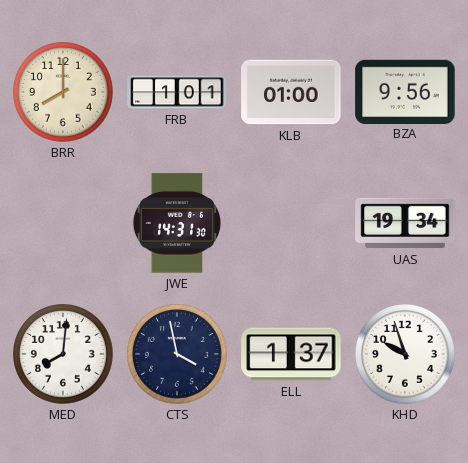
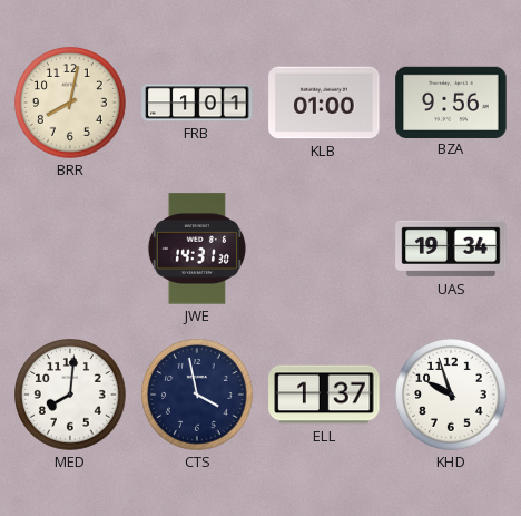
BRR: 8:00 -> 8:02
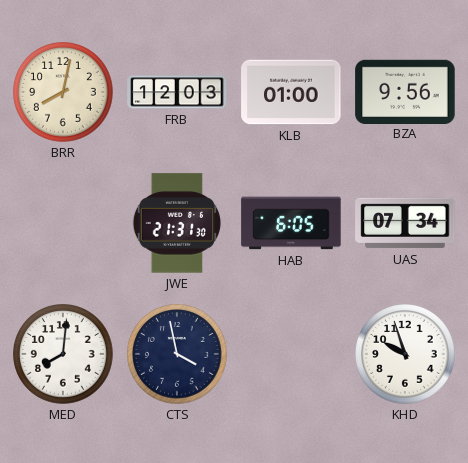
FRB: 1:01 -> 12:03
JWE: 14:31 -> 21:31
HAB: none -> 6:05
UAS: 19:34 -> 07:34
ELL: 1:37 -> none
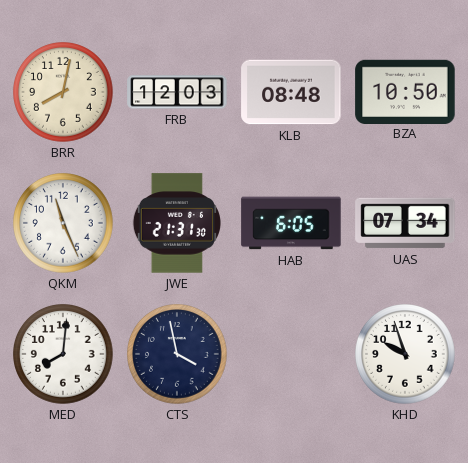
KLB: 01:00 -> 08:48
BZA: 9:56 -> 10:50
QKM: none -> 11:26
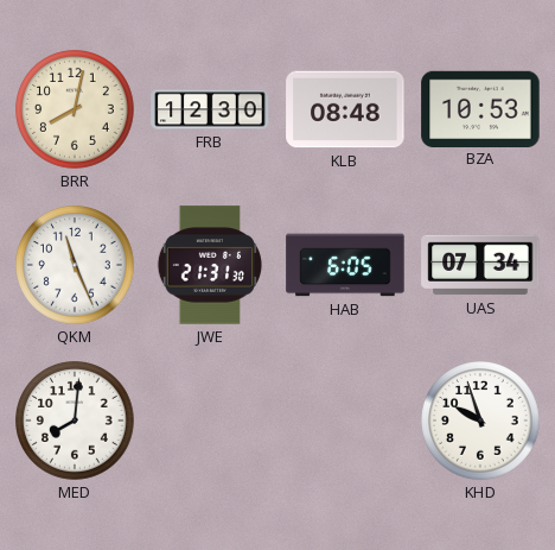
FRB: 12:03 -> 12:30
BZA: 10:50 -> 10:53
CTS: 3:58 -> none
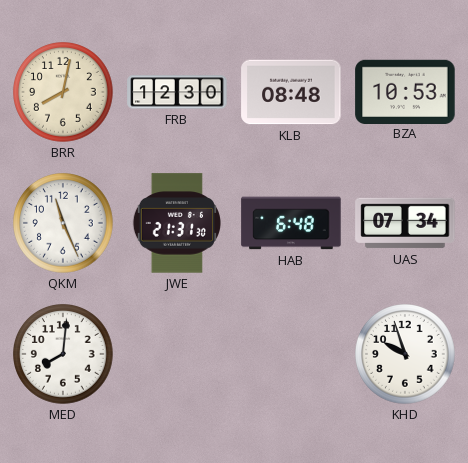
HAB: 6:05 -> 6:48
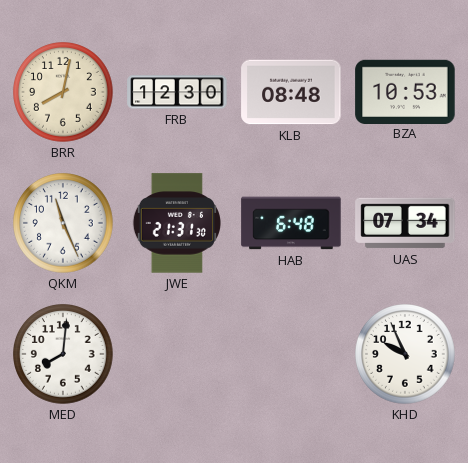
KHD: 9:57 -> 9:56
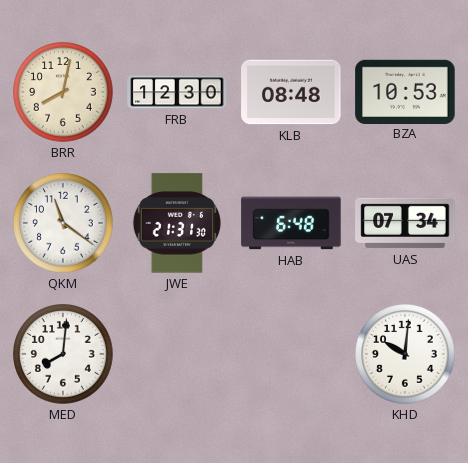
QKM: 11:26 -> 11:21
KHD: 9:56 -> 10:01
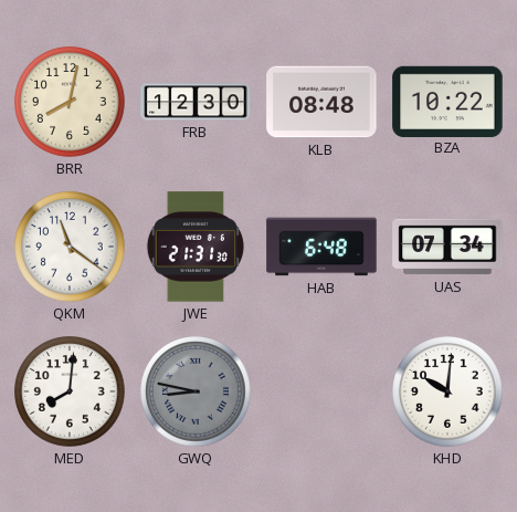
BZA: 10:53 -> 10:22
GWQ: none -> 8:47
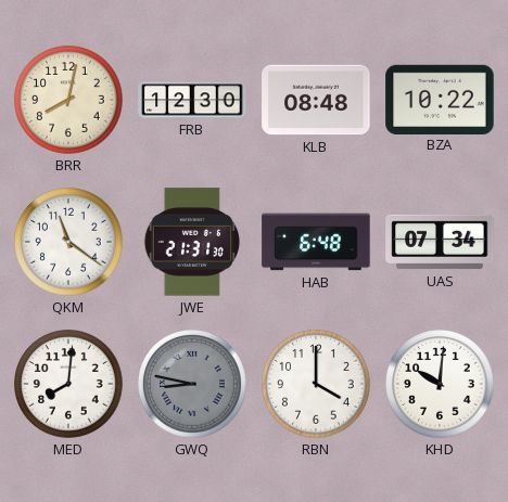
RBN: none -> 4:00
